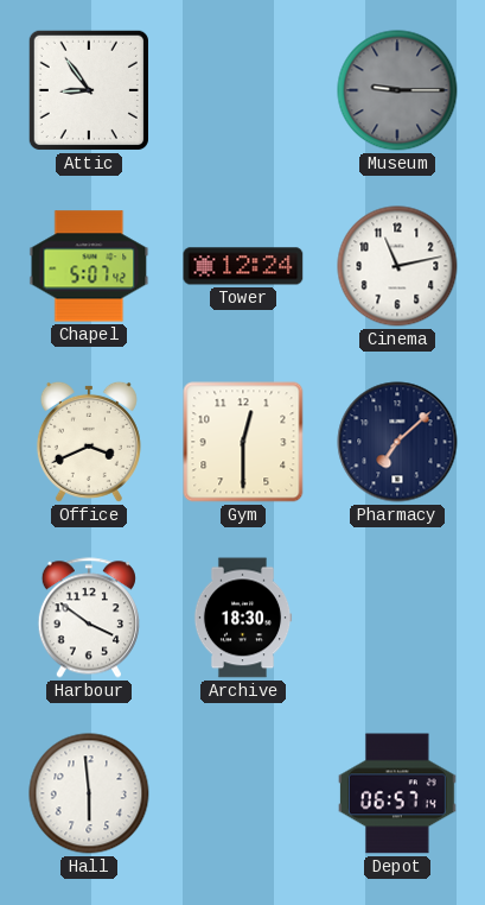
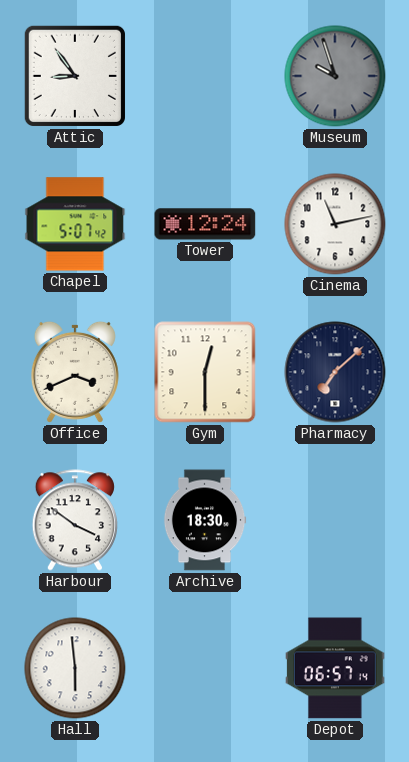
Museum: 9:15 -> 9:57
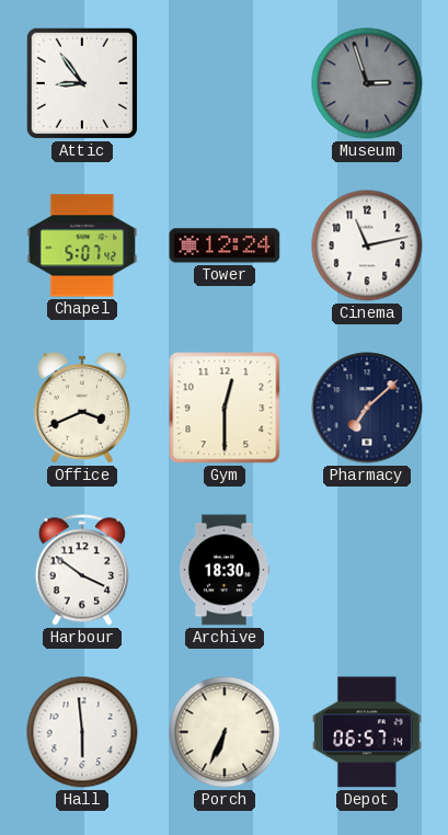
Museum: 9:57 -> 2:57
Porch: none -> 6:34
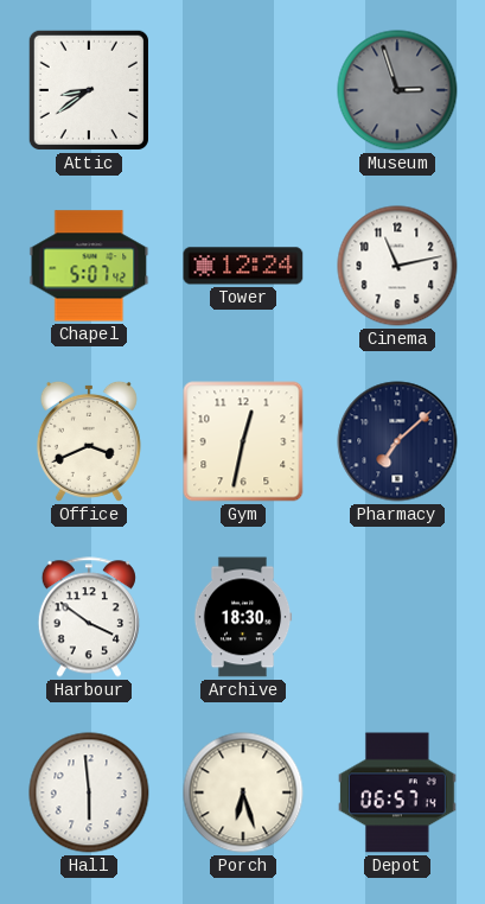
Attic: 8:54 -> 8:39
Gym: 12:30 -> 12:32
Porch: 6:34 -> 6:27
